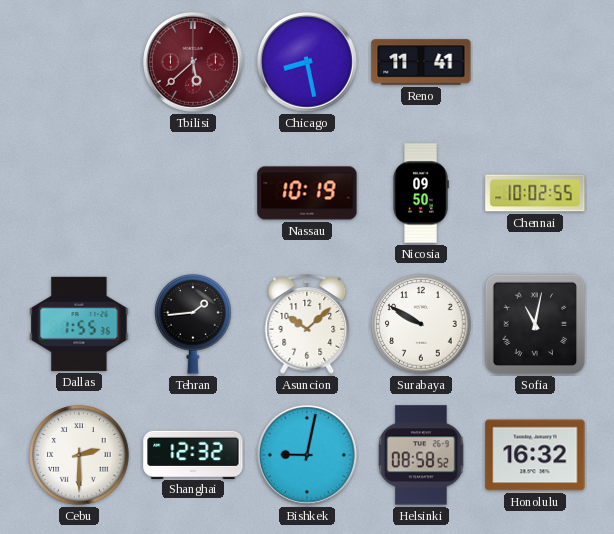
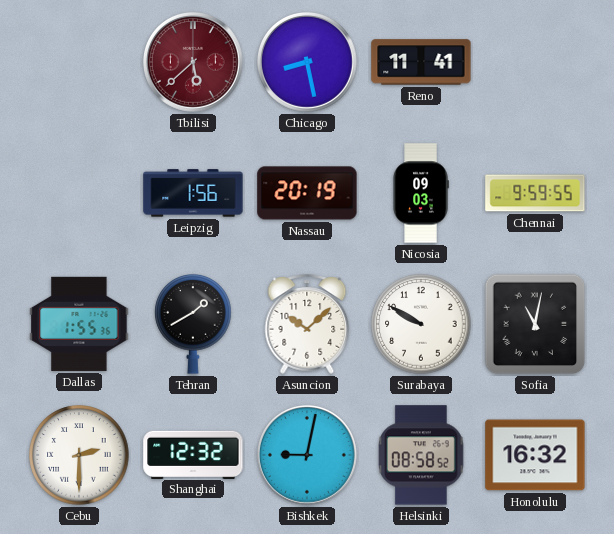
Leipzig: none -> 1:56
Nassau: 10:19 -> 20:19
Nicosia: 09:50 -> 09:03
Chennai: 10:02 -> 9:59
Tehran: 1:44 -> 1:40
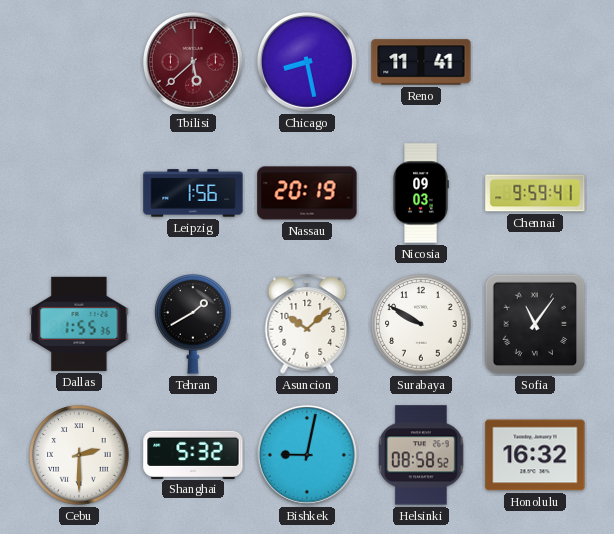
Chennai: 9:59:55 -> 9:59:41
Sofia: 11:02 -> 11:06
Shanghai: 12:32 -> 5:32
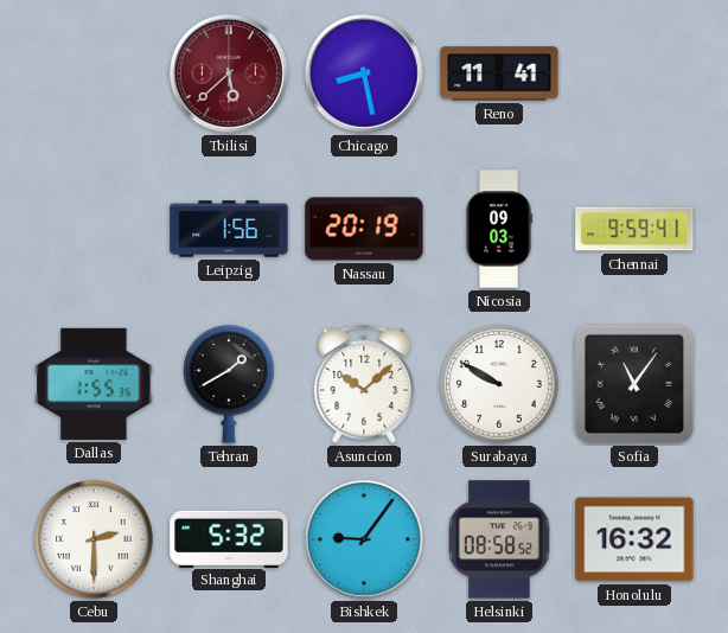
Bishkek: 9:02 -> 9:06
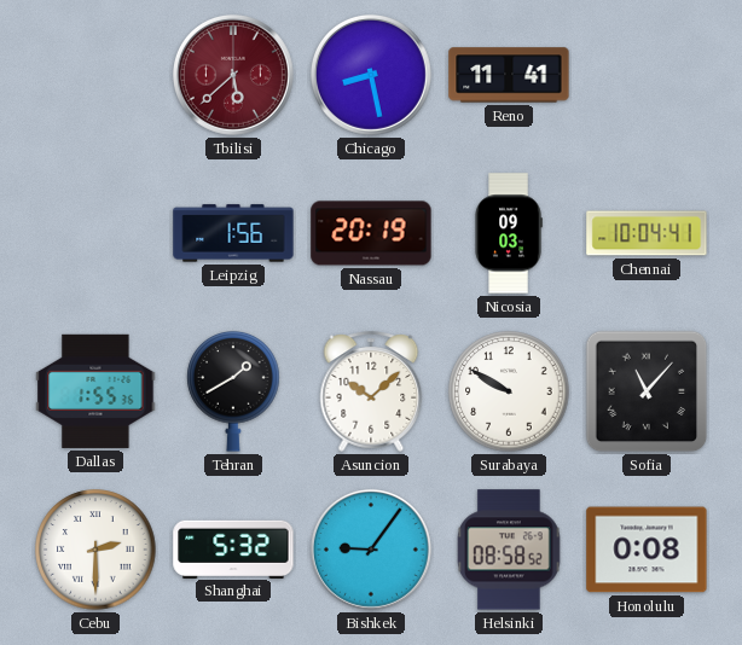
Chennai: 9:59 -> 10:04
Sofia: 11:06 -> 11:07
Honolulu: 16:32 -> 0:08
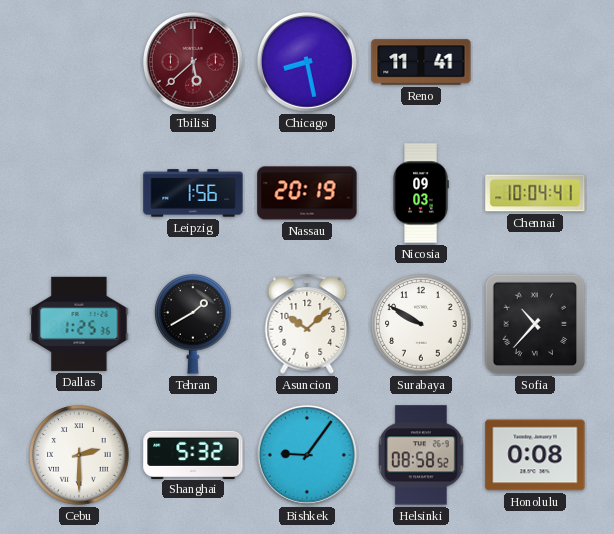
Dallas: 1:55 -> 1:25
Sofia: 11:07 -> 10:37
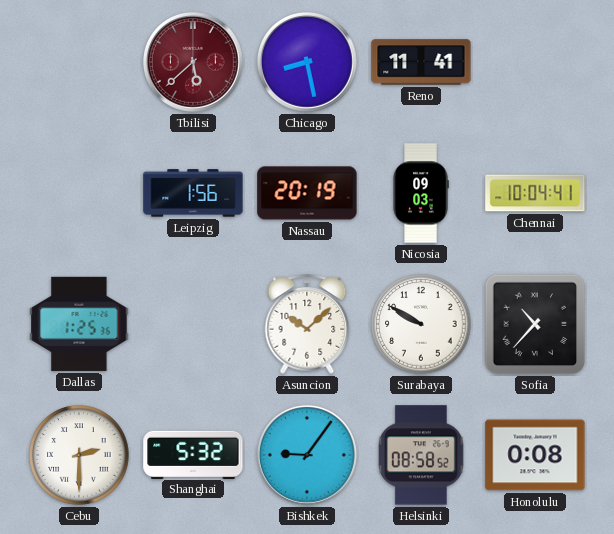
Tehran: 1:40 -> none
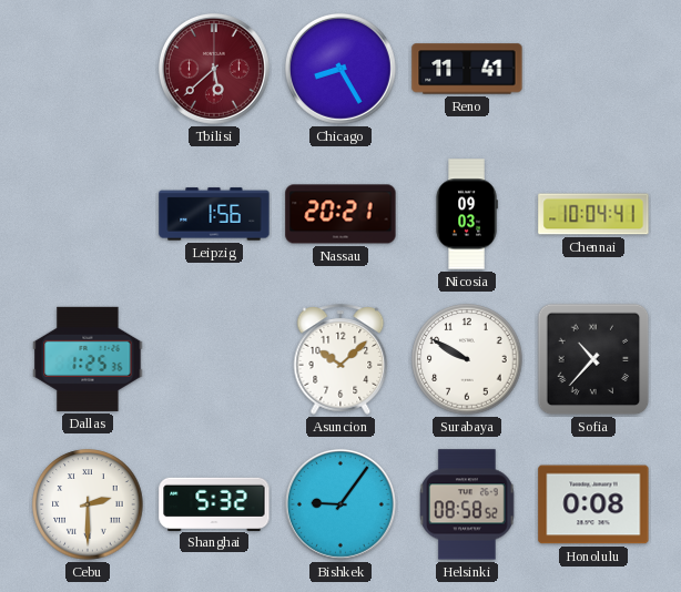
Chicago: 8:28 -> 8:25
Nassau: 20:19 -> 20:21
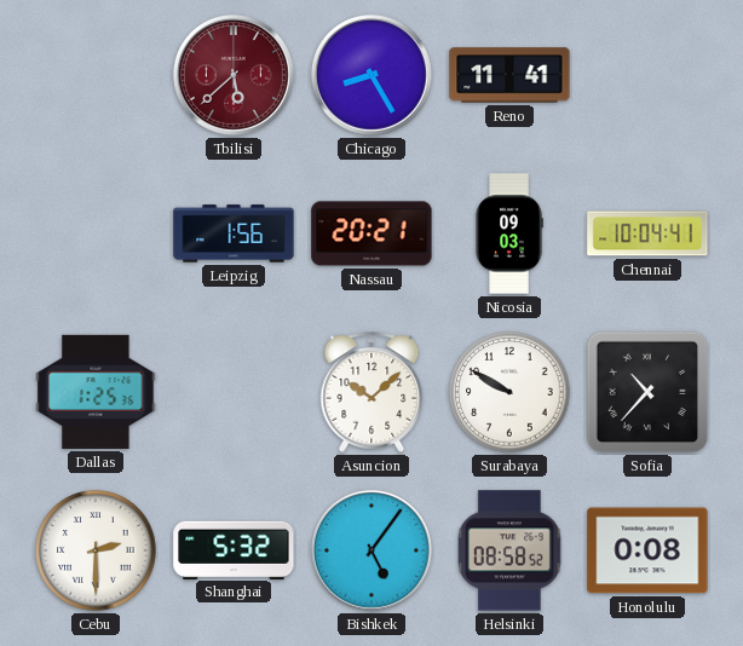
Bishkek: 9:06 -> 5:06
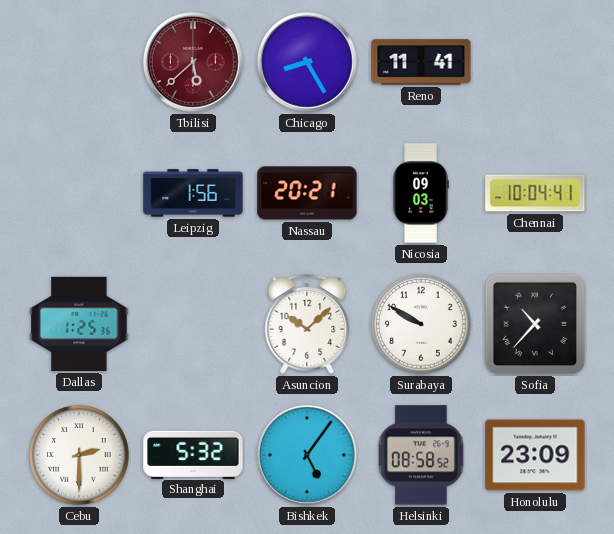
Honolulu: 0:08 -> 23:09
